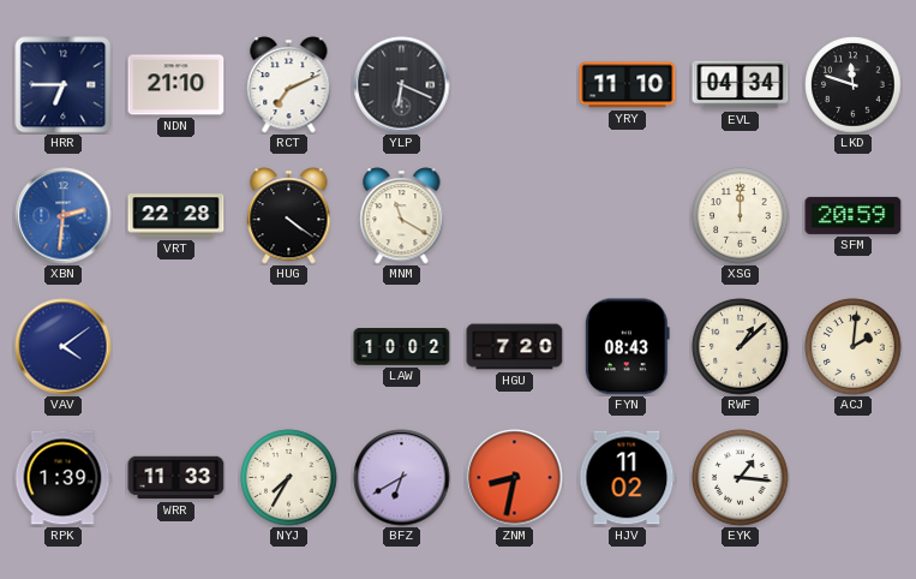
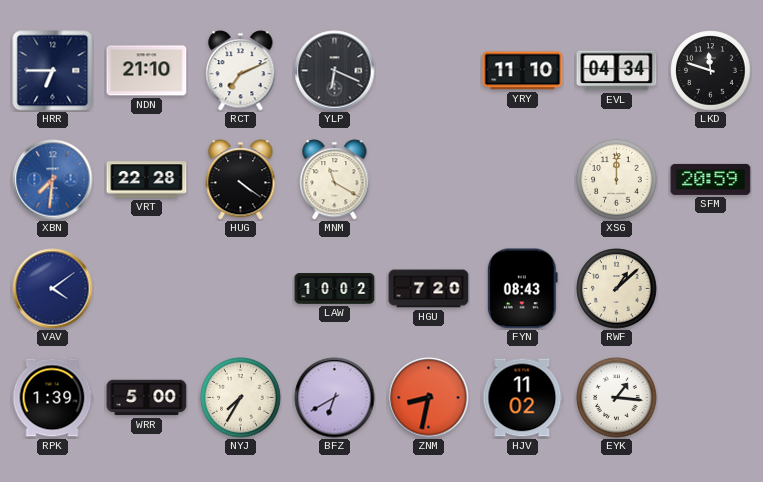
XBN: 2:31 -> 7:31
ACJ: 2:01 -> none
WRR: 11:33 -> 5:00
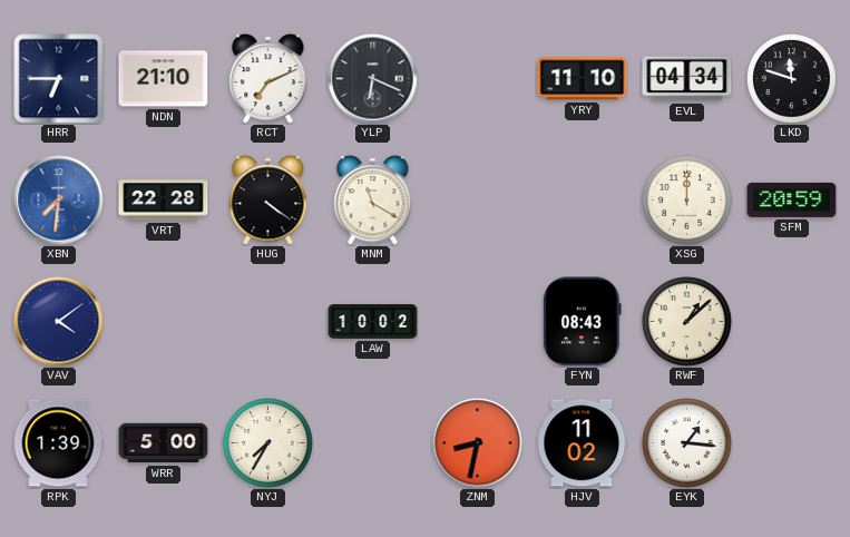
HGU: 7:20 -> none
BFZ: 6:40 -> none
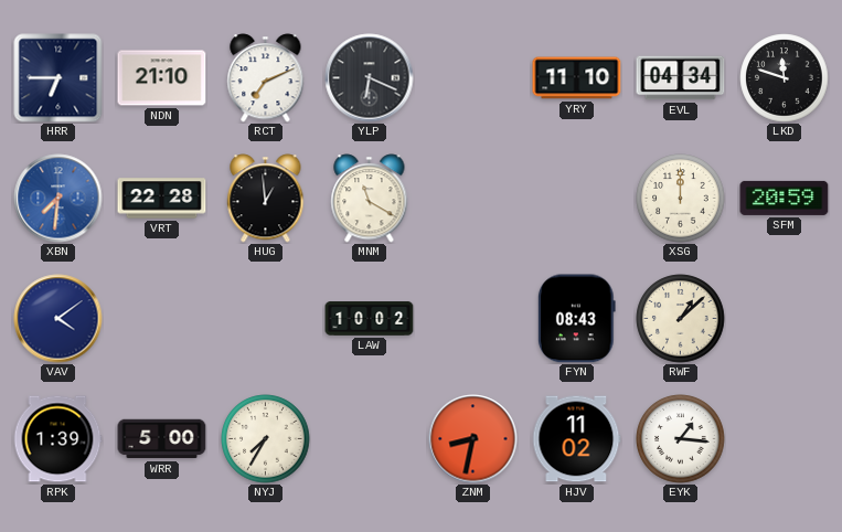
HUG: 4:21 -> 12:59
